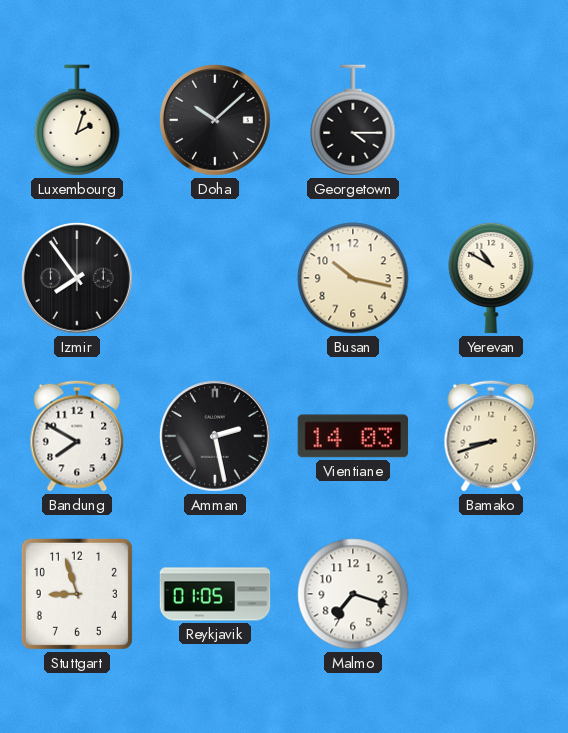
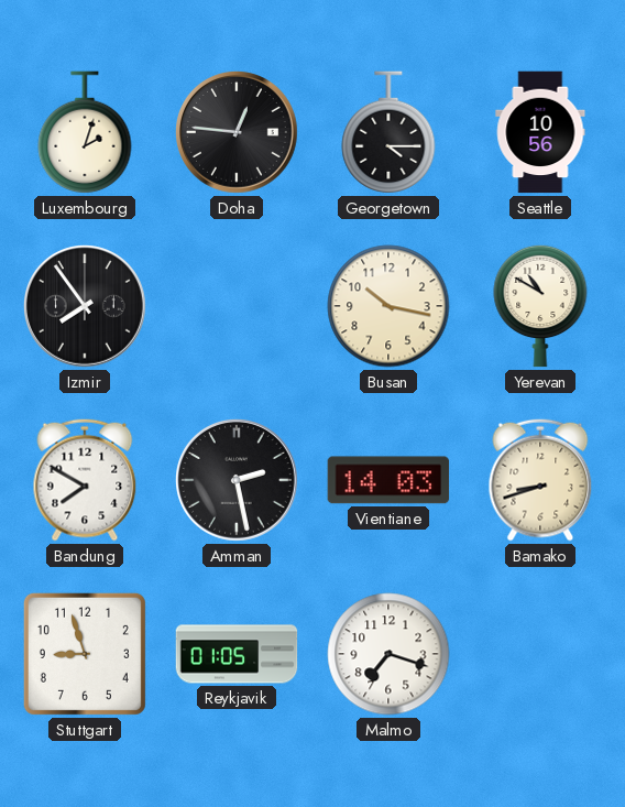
Doha: 10:08 -> 12:46
Seattle: none -> 10:56
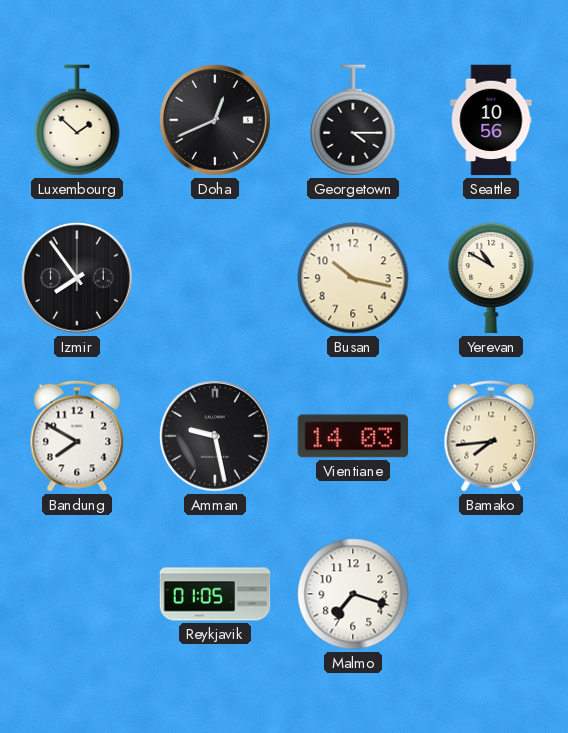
Luxembourg: 2:03 -> 1:52
Doha: 12:46 -> 12:41
Amman: 2:28 -> 9:28
Bamako: 8:42 -> 7:44
Stuttgart: 8:57 -> none
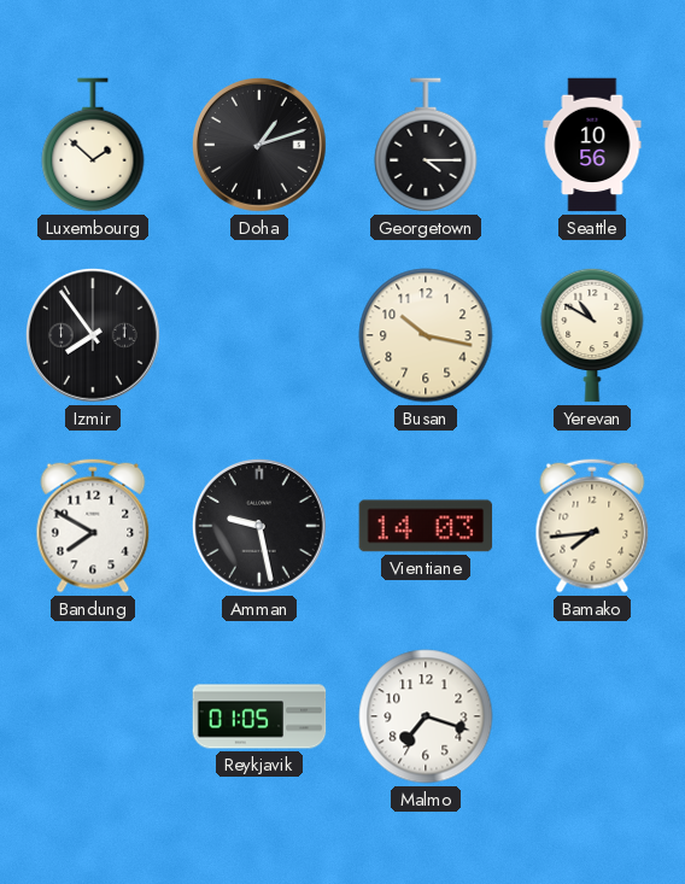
Doha: 12:41 -> 1:12
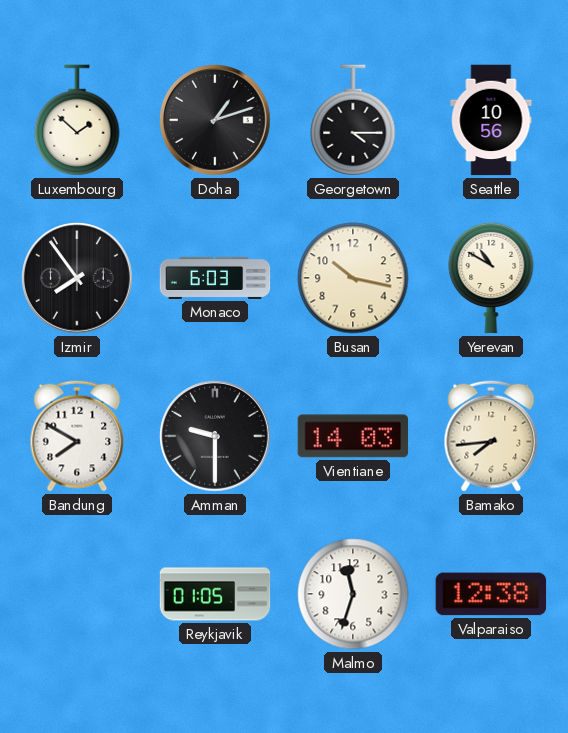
Monaco: none -> 6:03
Amman: 9:28 -> 9:30
Malmo: 7:18 -> 11:33
Valparaiso: none -> 12:38
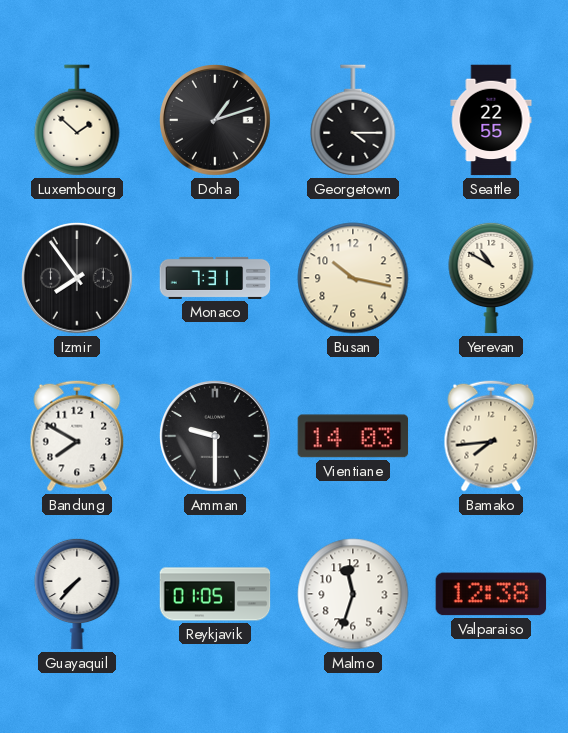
Seattle: 10:56 -> 22:55
Monaco: 6:03 -> 7:31
Guayaquil: none -> 7:37
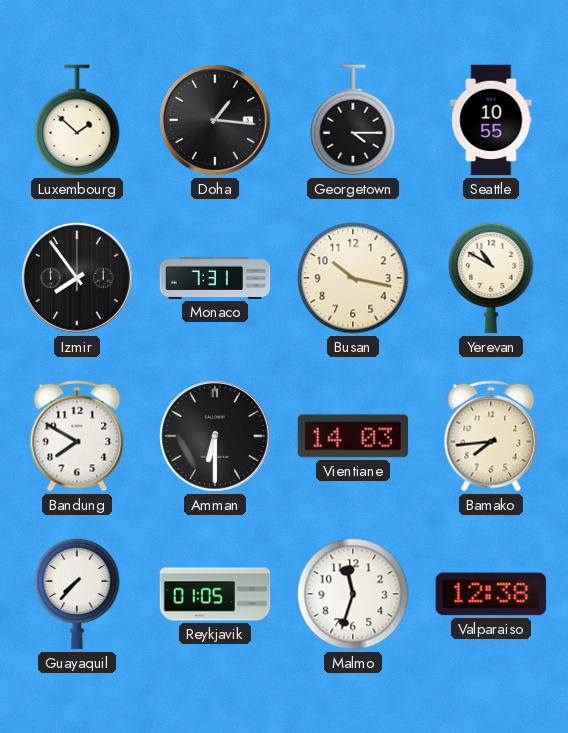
Doha: 1:12 -> 1:16
Seattle: 22:55 -> 10:55
Amman: 9:30 -> 6:30
